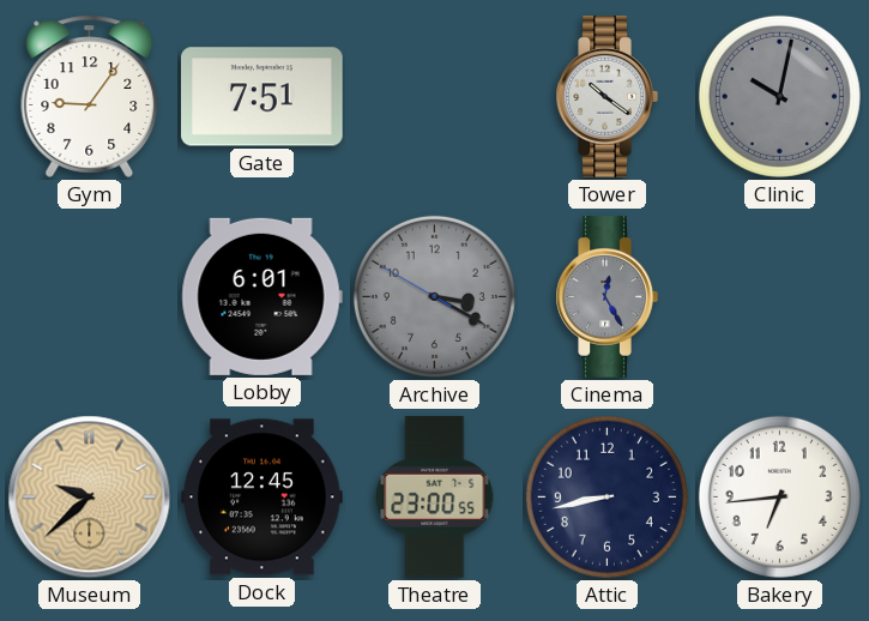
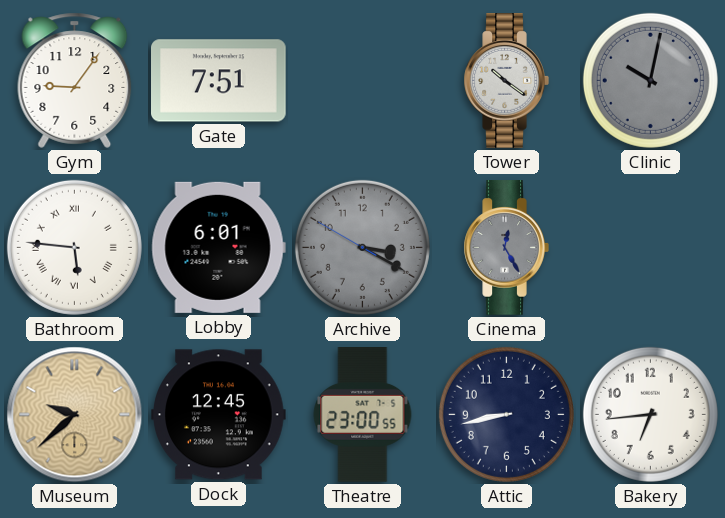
Bathroom: none -> 5:46
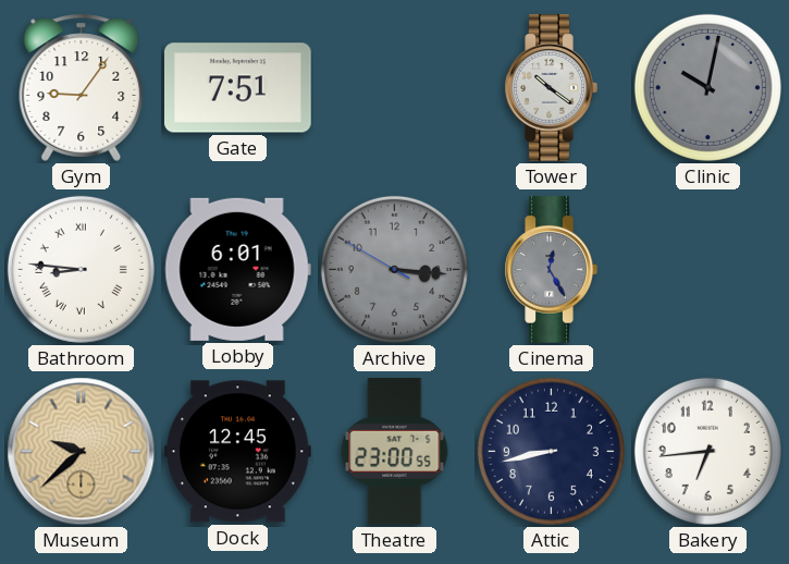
Bathroom: 5:46 -> 8:46
Archive: 3:19 -> 3:15
